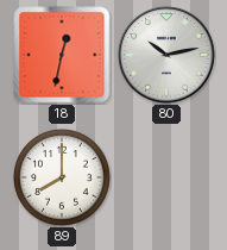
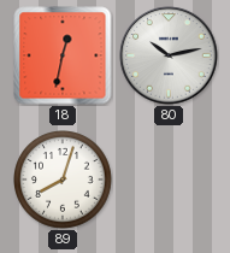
89: 8:00 -> 8:03
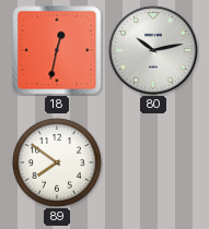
89: 8:03 -> 7:51
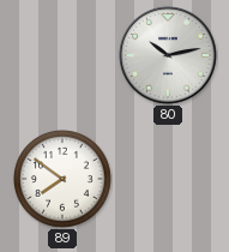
18: 12:32 -> none
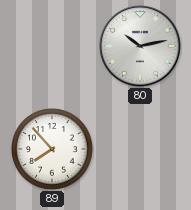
89: 7:51 -> 7:53
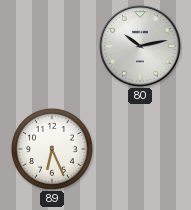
89: 7:53 -> 6:26
